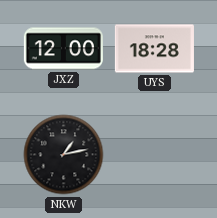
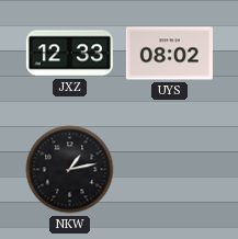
JXZ: 12:00 -> 12:33
UYS: 18:28 -> 08:02
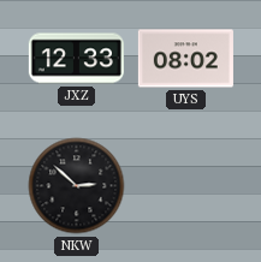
NKW: 1:13 -> 2:52
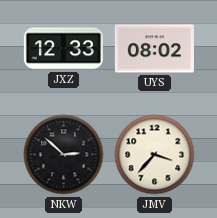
JMV: none -> 3:37
